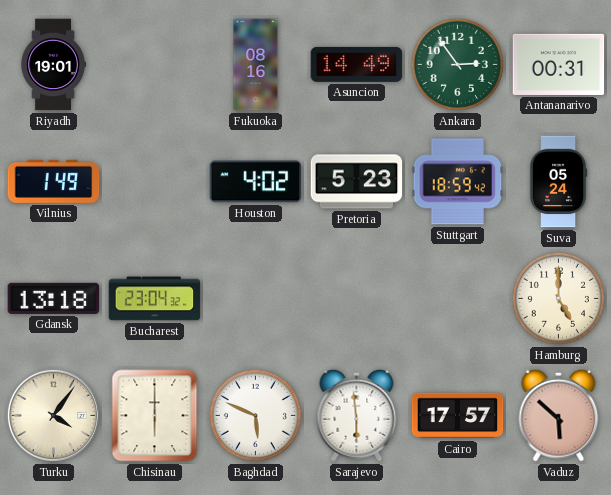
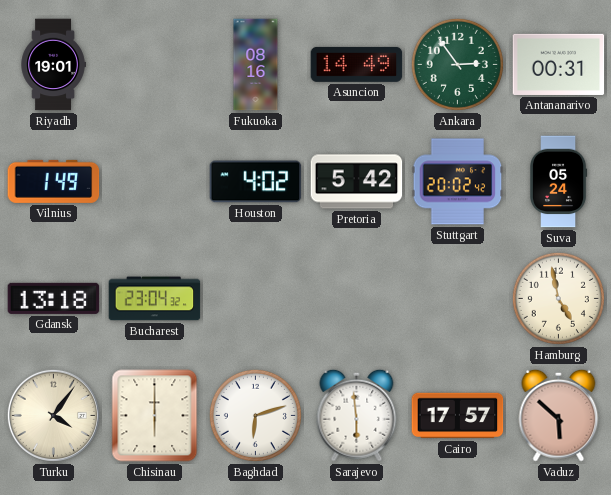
Pretoria: 5:23 -> 5:42
Stuttgart: 18:59 -> 20:02
Hamburg: 5:00 -> 4:58
Baghdad: 5:49 -> 6:12
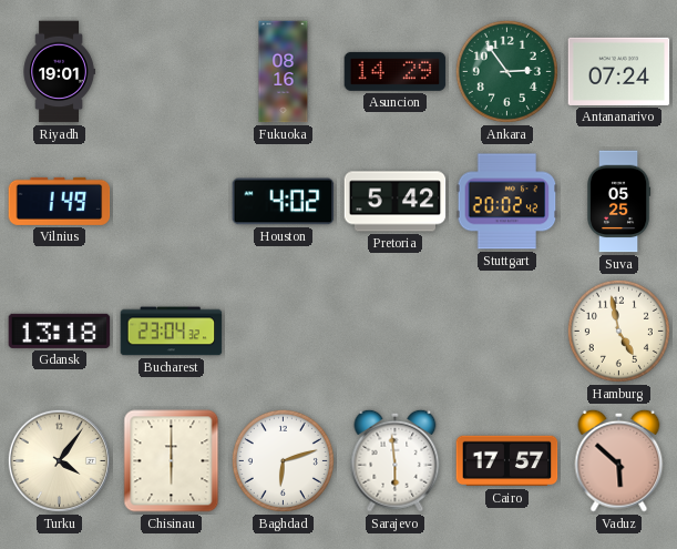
Asuncion: 14:49 -> 14:29
Antananarivo: 00:31 -> 07:24
Suva: 05:24 -> 05:25
